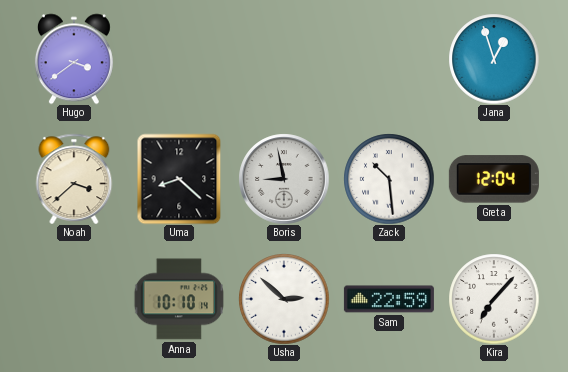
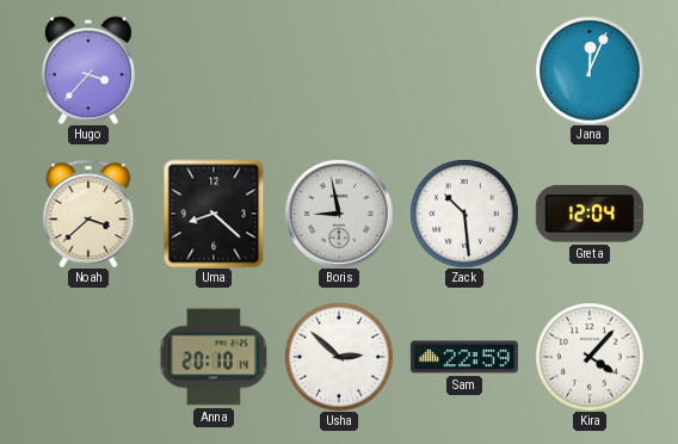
Hugo: 3:39 -> 3:37
Jana: 12:57 -> 12:04
Anna: 10:10 -> 20:10
Kira: 7:07 -> 4:07
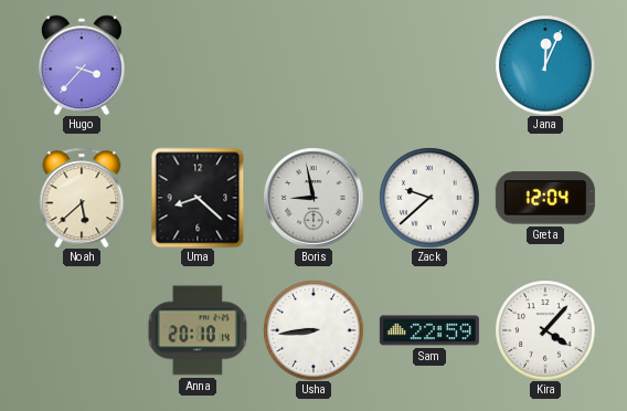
Noah: 3:38 -> 5:38
Zack: 10:29 -> 9:38
Usha: 2:52 -> 8:44
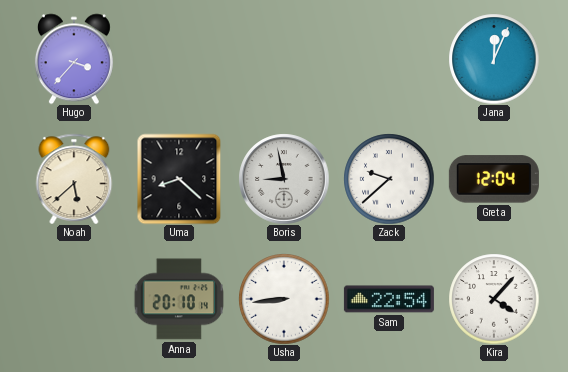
Sam: 22:59 -> 22:54
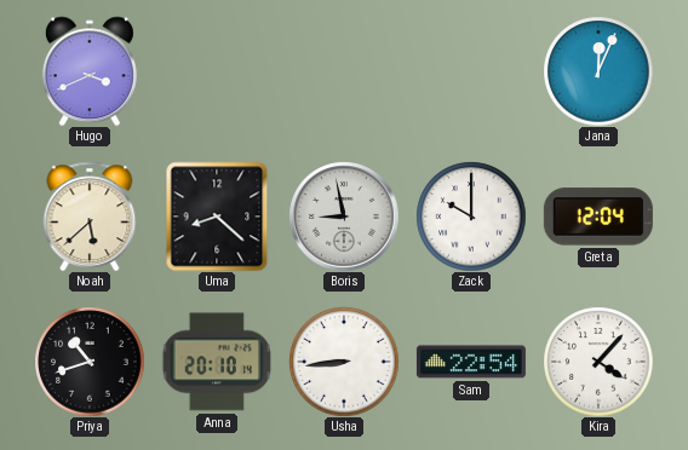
Hugo: 3:37 -> 3:41
Zack: 9:38 -> 10:00
Priya: none -> 10:42
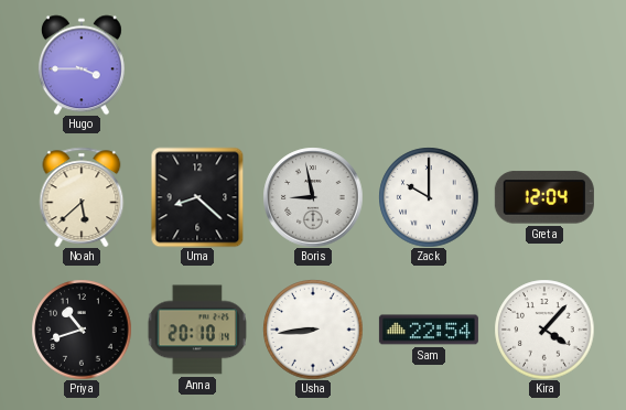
Hugo: 3:41 -> 3:45
Jana: 12:04 -> none
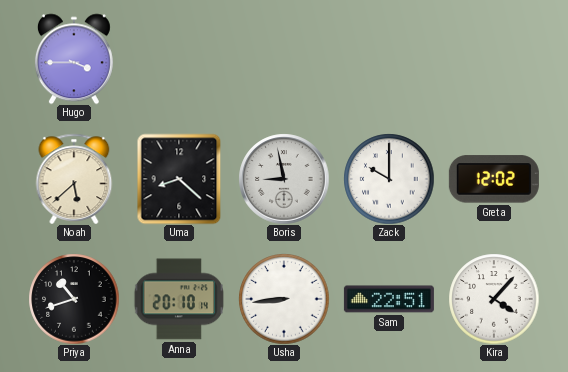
Greta: 12:04 -> 12:02
Sam: 22:54 -> 22:51
